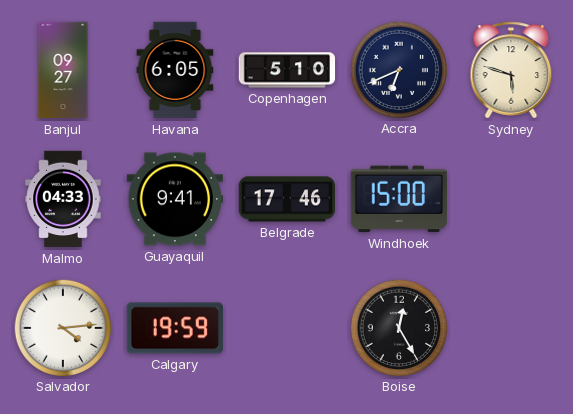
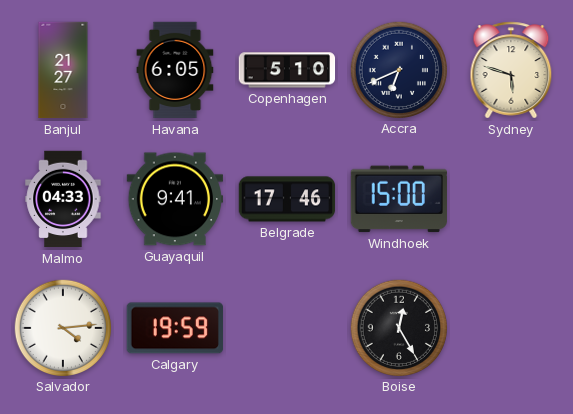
Banjul: 09:27 -> 21:27
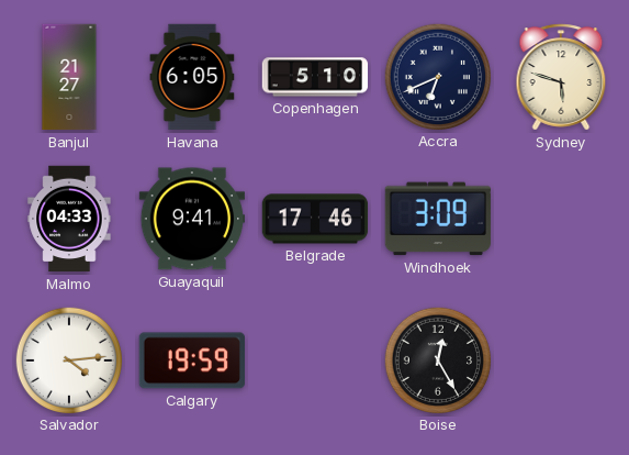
Windhoek: 15:00 -> 3:09
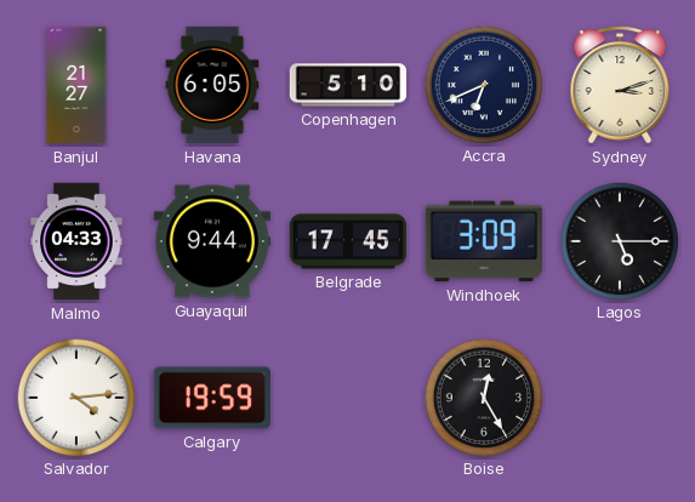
Sydney: 5:48 -> 3:12
Guayaquil: 9:41 -> 9:44
Belgrade: 17:46 -> 17:45
Lagos: none -> 5:15
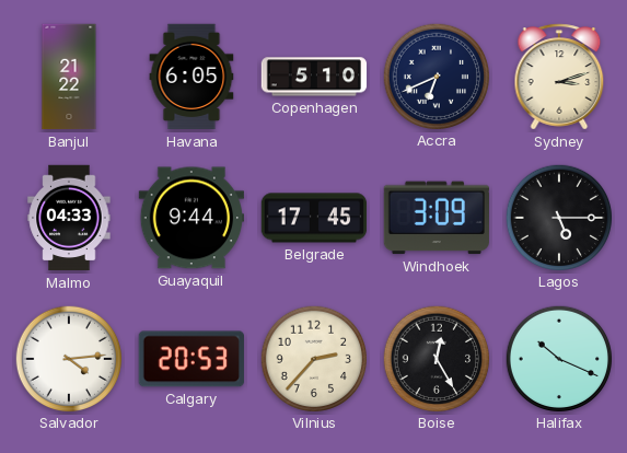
Banjul: 21:27 -> 21:22
Calgary: 19:59 -> 20:53
Vilnius: none -> 2:37
Halifax: none -> 10:19
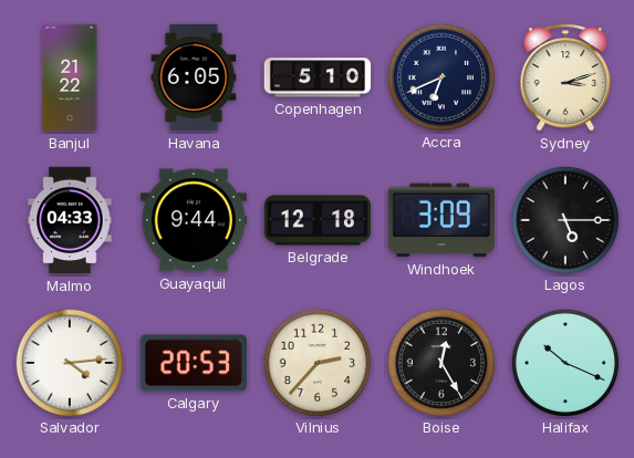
Belgrade: 17:45 -> 12:18
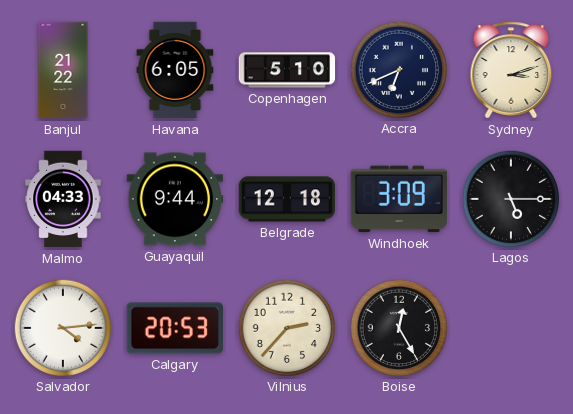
Halifax: 10:19 -> none
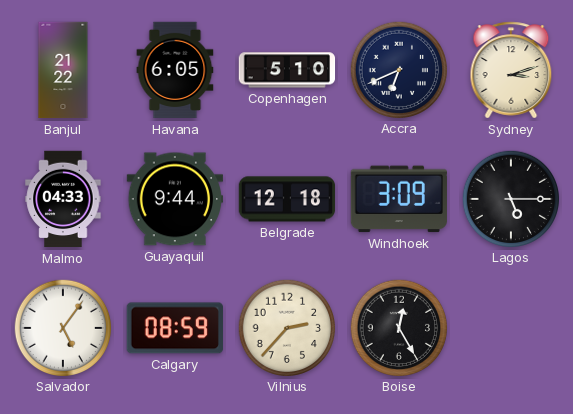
Salvador: 4:14 -> 5:06
Calgary: 20:53 -> 08:59
